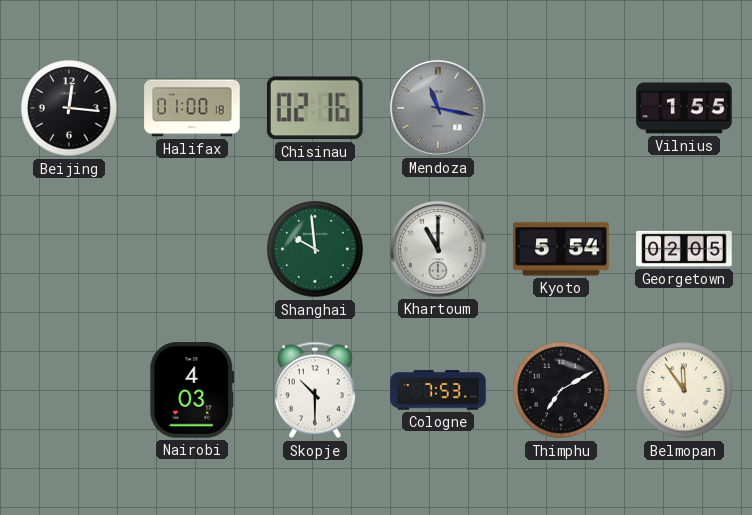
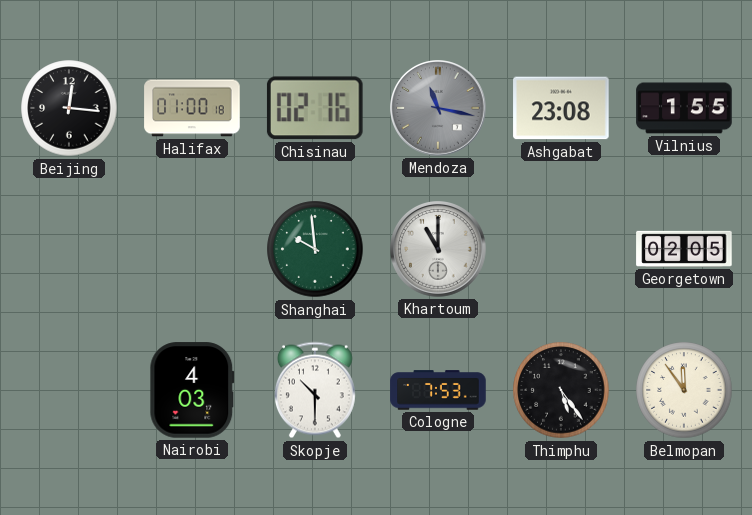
Ashgabat: none -> 23:08
Kyoto: 5:54 -> none
Thimphu: 7:10 -> 5:24
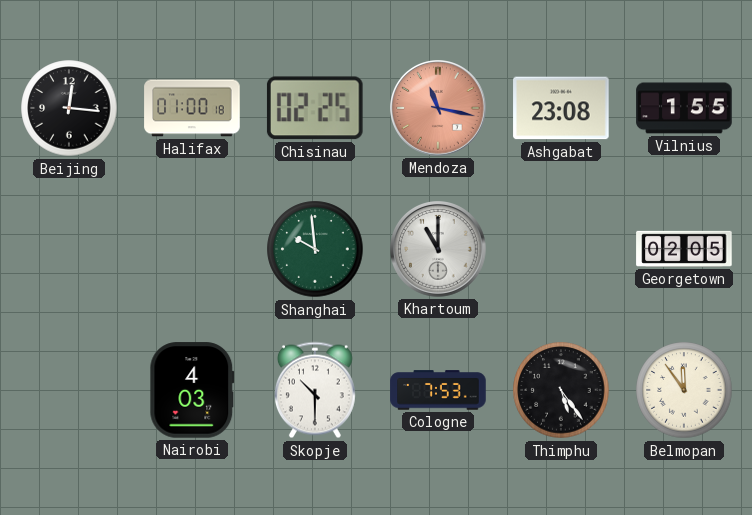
Chisinau: 02:16 -> 02:25
Mendoza dial: grey -> salmon
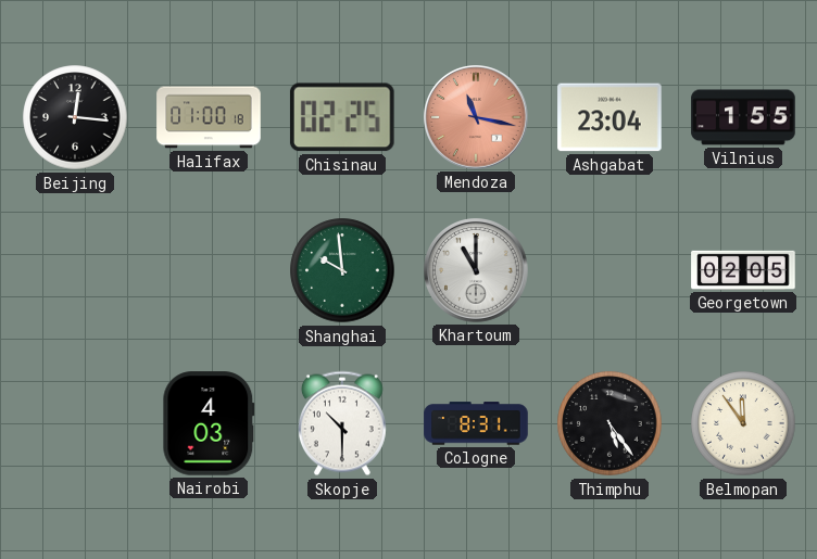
Ashgabat: 23:08 -> 23:04
Cologne: 7:53 -> 8:31
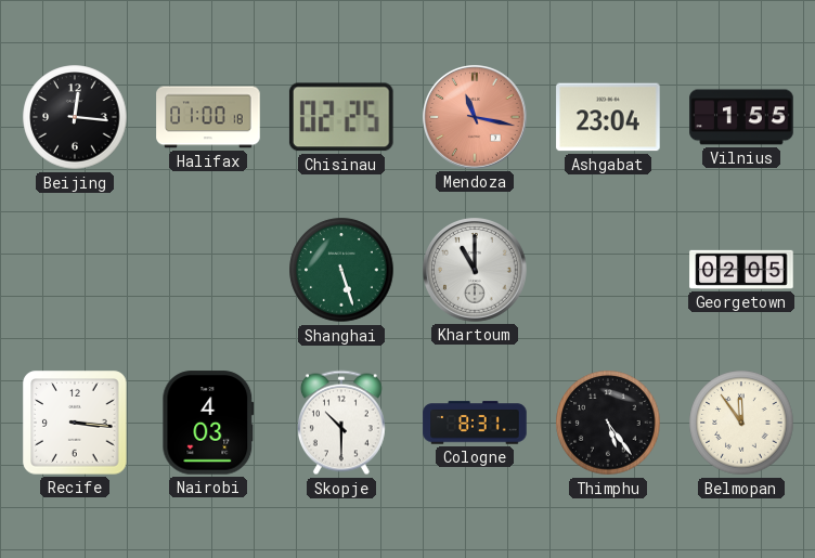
Shanghai: 9:59 -> 5:27
Recife: none -> 3:16
